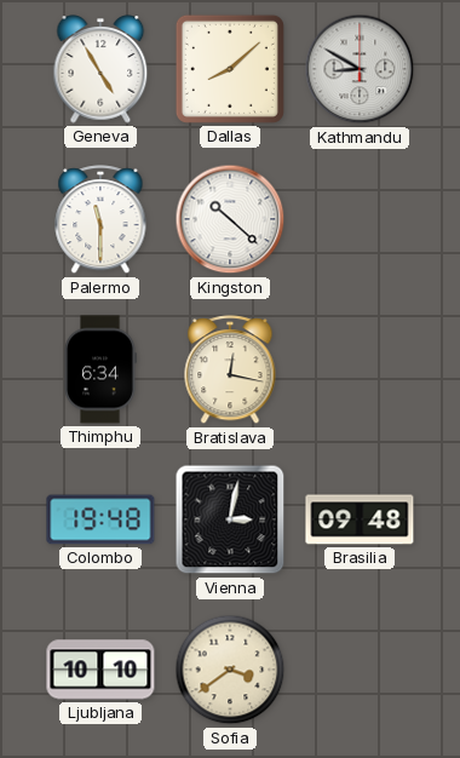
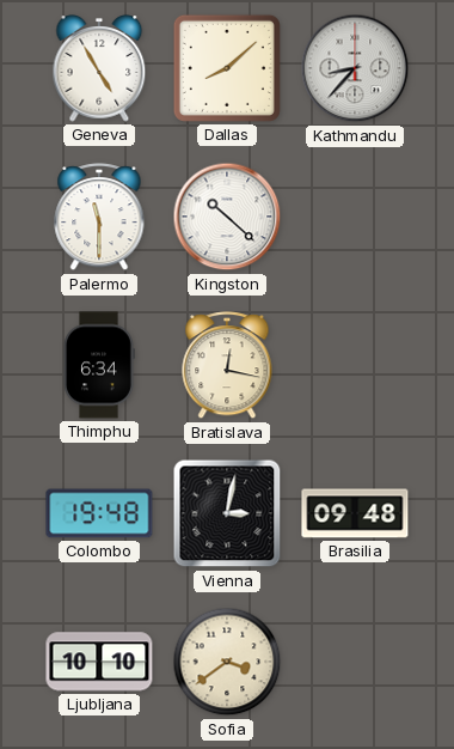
Kathmandu: 8:50 -> 8:37
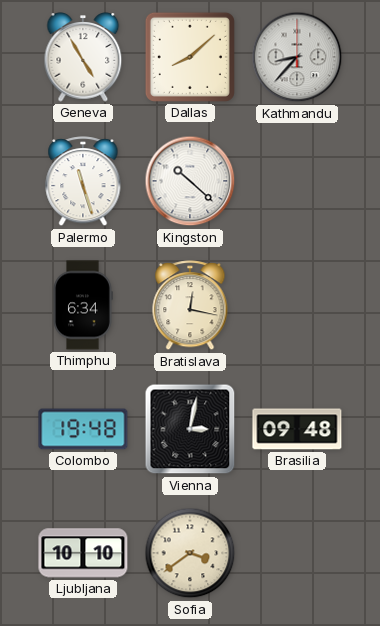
Palermo: 11:30 -> 11:27
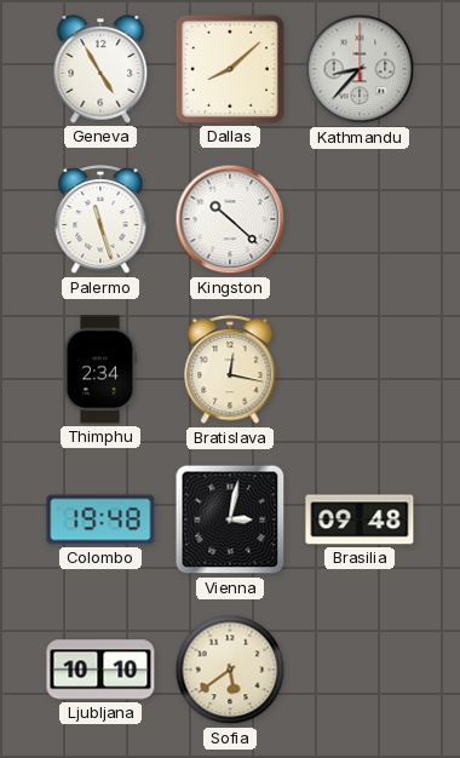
Thimphu: 6:34 -> 2:34
Sofia: 3:39 -> 5:39
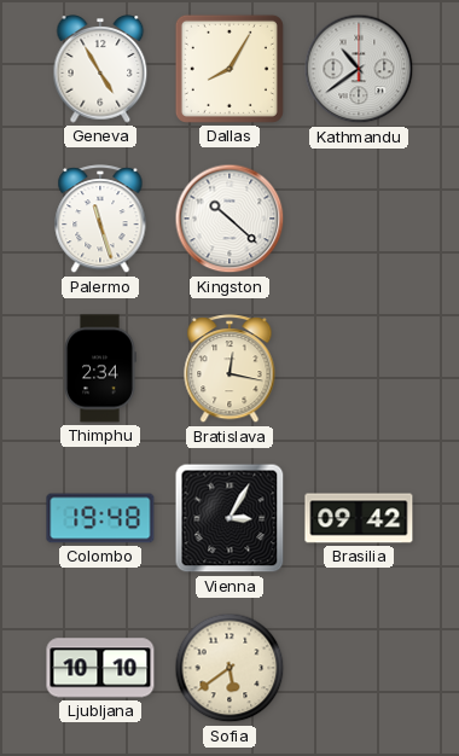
Dallas: 8:08 -> 8:05
Kathmandu: 8:37 -> 10:39
Vienna: 3:02 -> 3:05
Brasilia: 09:48 -> 09:42
